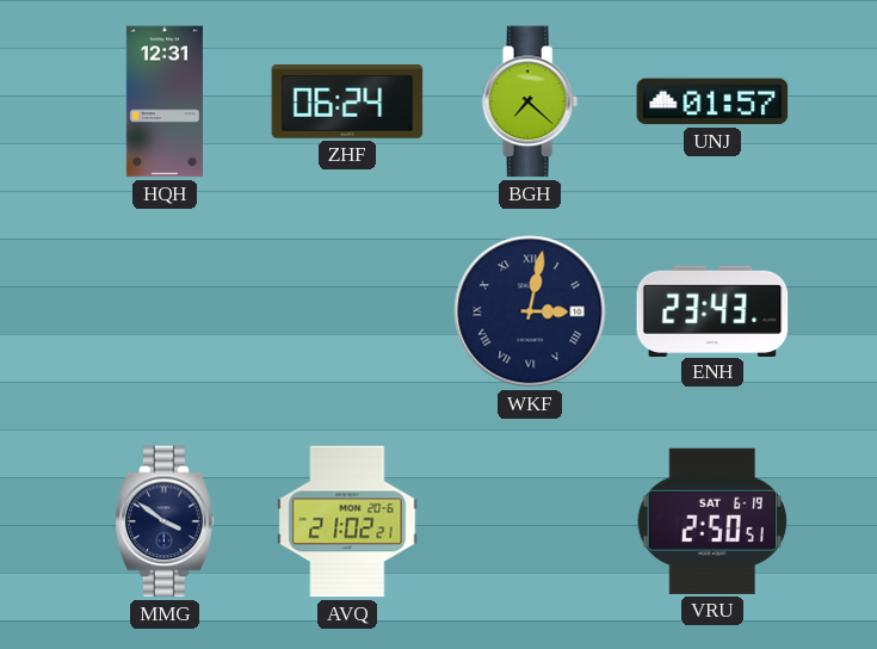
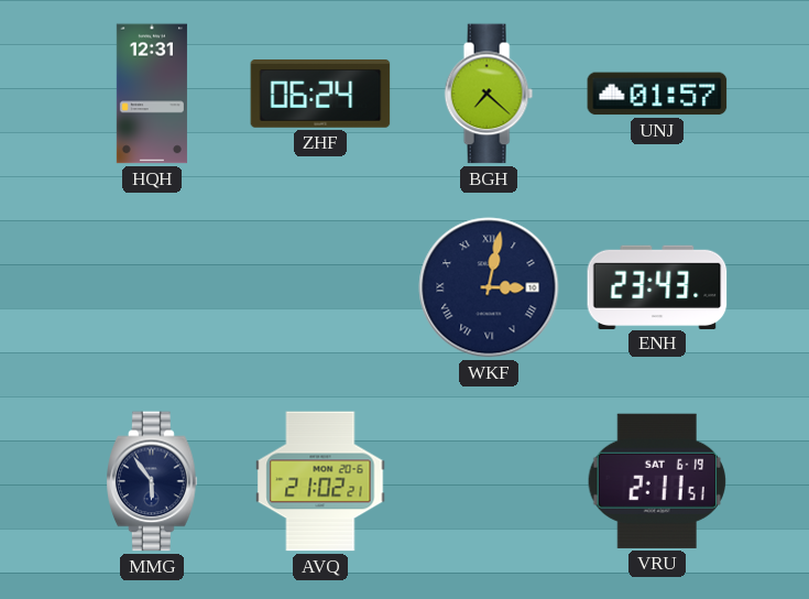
MMG: 3:51 -> 5:54
VRU: 2:50 -> 2:11
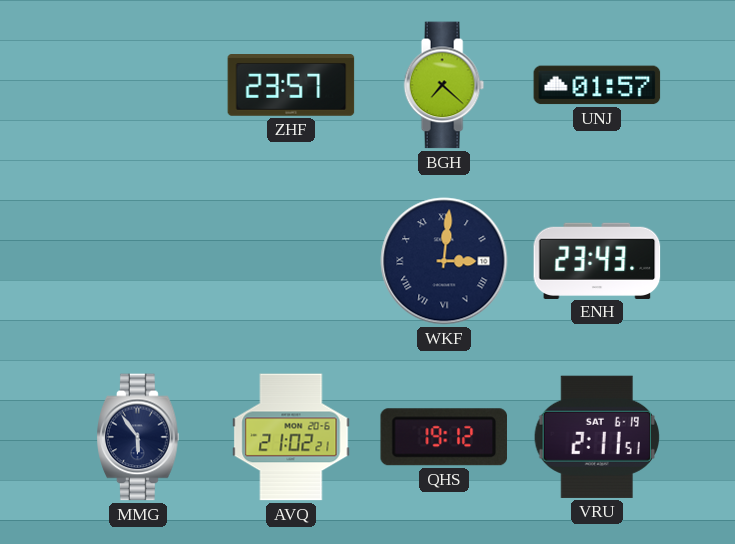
HQH: 12:31 -> none
ZHF: 06:24 -> 23:57
WKF: 3:02 -> 3:01
QHS: none -> 19:12
